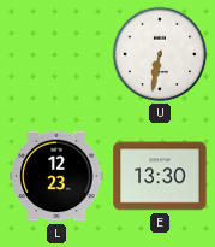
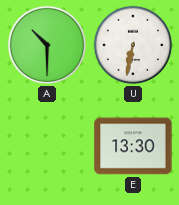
A: none -> 10:30
L: 12:23 -> none
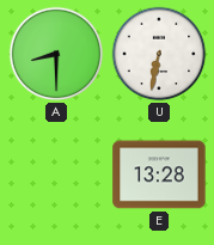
A: 10:30 -> 8:30
E: 13:30 -> 13:28
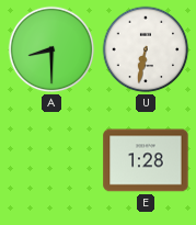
E: 13:28 -> 1:28
